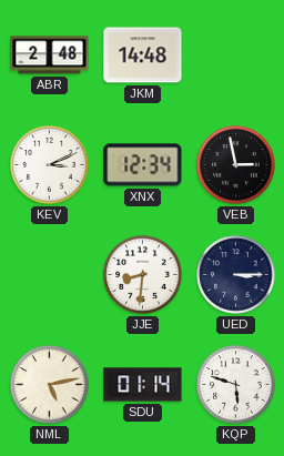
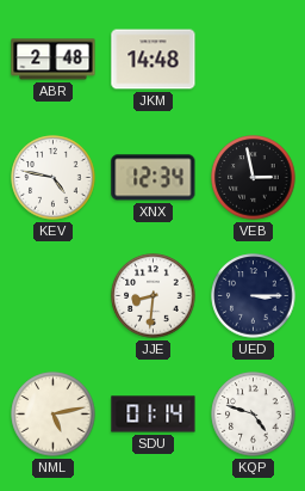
KEV: 3:11 -> 4:47
KQP: 5:48 -> 4:48
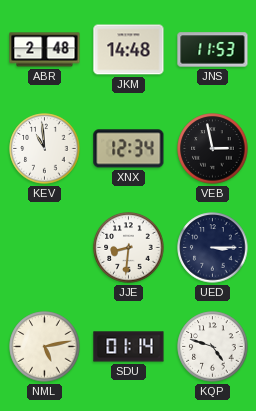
JNS: none -> 11:53
KEV: 4:47 -> 10:59
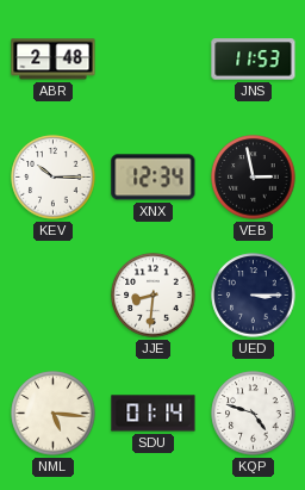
JKM: 14:48 -> none
KEV: 10:59 -> 10:15
NML: 5:13 -> 5:16
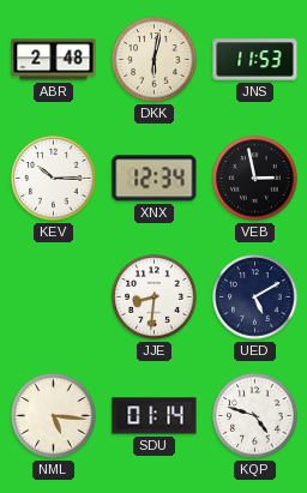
DKK: none -> 6:02
UED: 3:15 -> 5:10
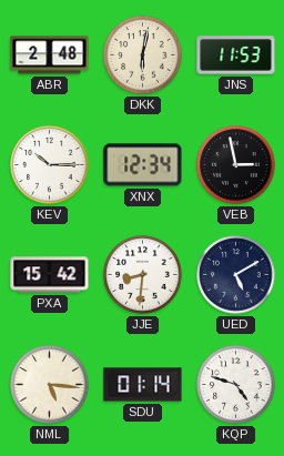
PXA: none -> 15:42
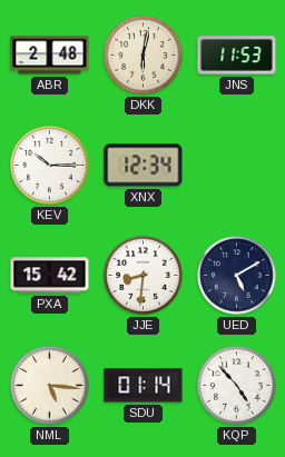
VEB: 2:58 -> none
KQP: 4:48 -> 4:53
